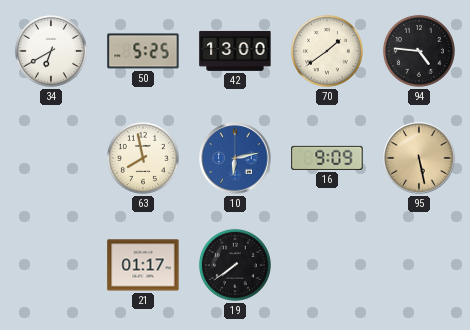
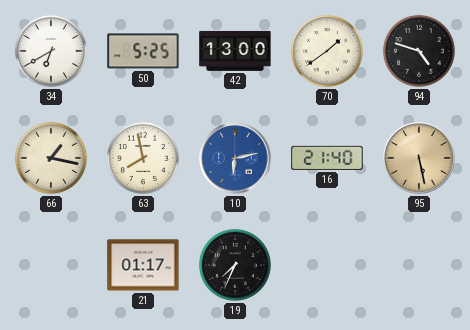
94: 4:46 -> 4:48
66: none -> 1:17
16: 9:09 -> 21:40
19: 7:39 -> 7:34
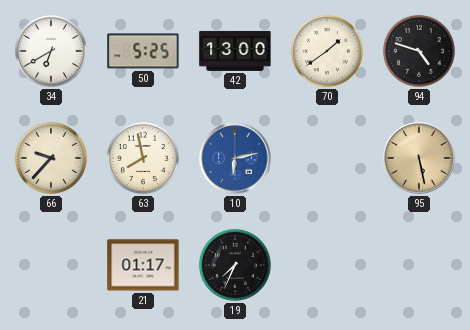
66: 1:17 -> 9:37
16: 21:40 -> none
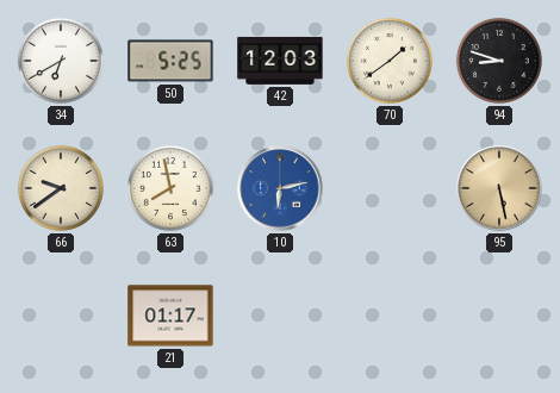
42: 13:00 -> 12:03
94: 4:48 -> 8:48
66: 9:37 -> 9:39
19: 7:34 -> none
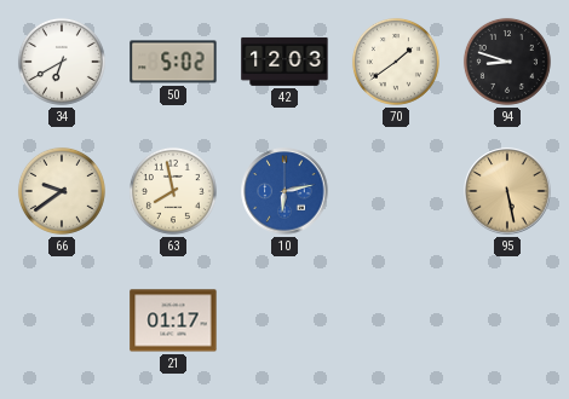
50: 5:25 -> 5:02
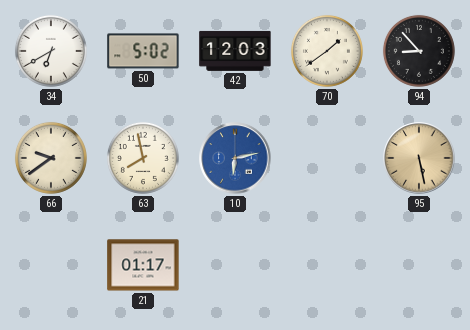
94: 8:48 -> 8:53
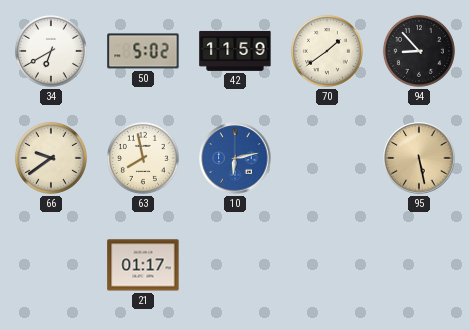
42: 12:03 -> 11:59
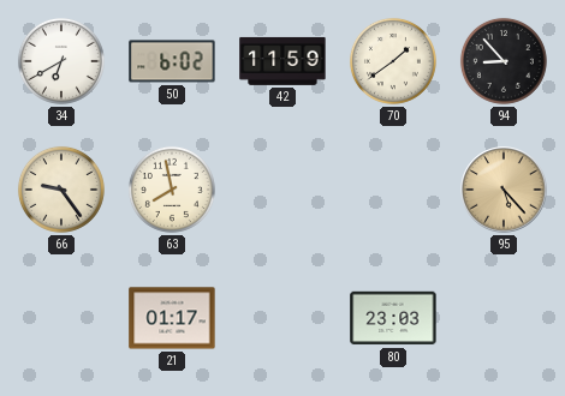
50: 5:02 -> 6:02
66: 9:39 -> 9:24
10: 6:13 -> none
95: 5:28 -> 5:23
80: none -> 23:03
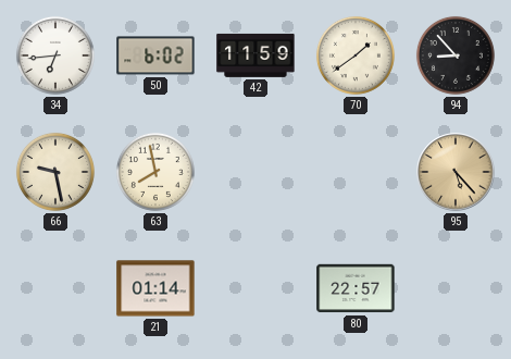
34: 6:40 -> 6:44
66: 9:24 -> 9:28
21: 01:17 -> 01:14
80: 23:03 -> 22:57
